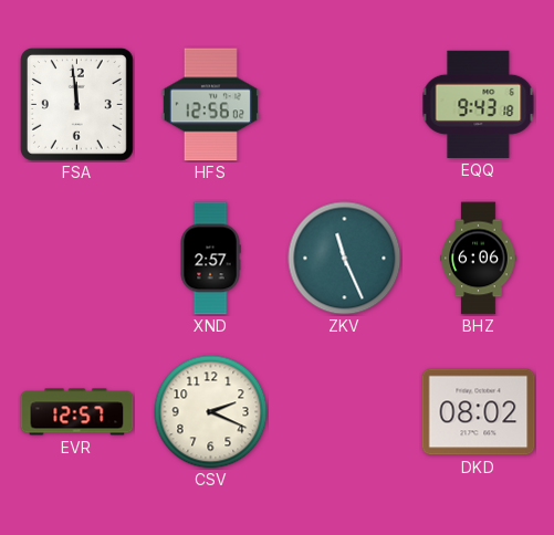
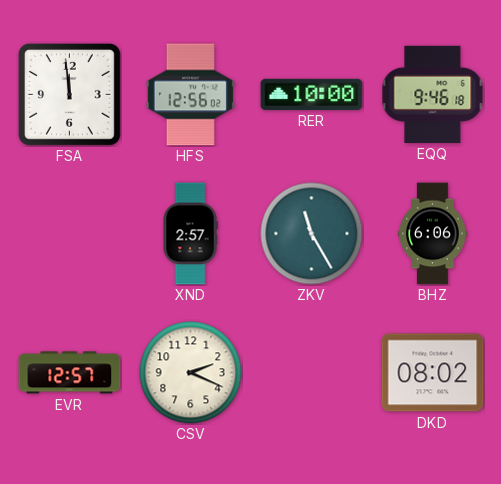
RER: none -> 10:00
EQQ: 9:43 -> 9:46
ZKV: 11:26 -> 11:25
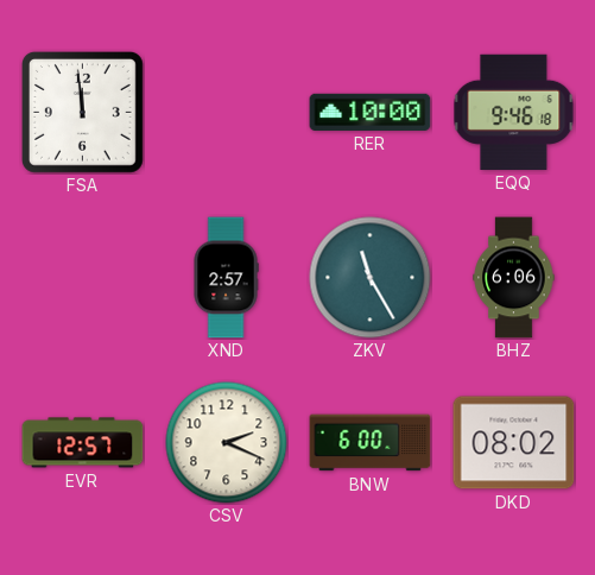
HFS: 12:56 -> none
BNW: none -> 6:00
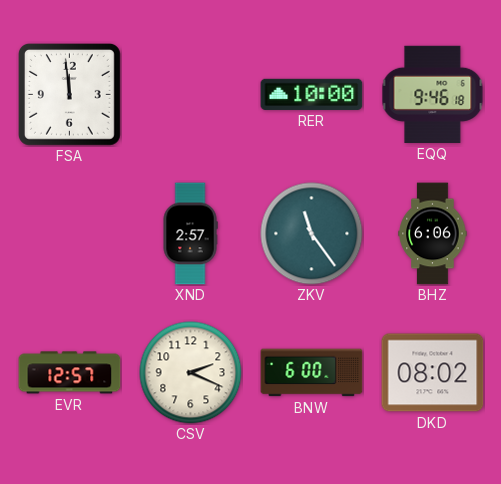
ZKV: 11:25 -> 11:24
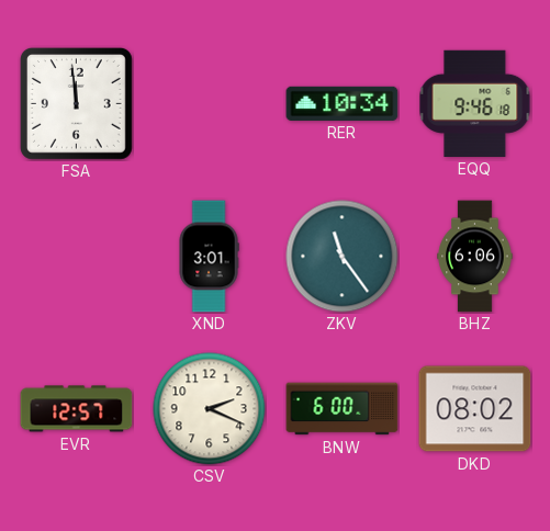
RER: 10:00 -> 10:34
XND: 2:57 -> 3:01
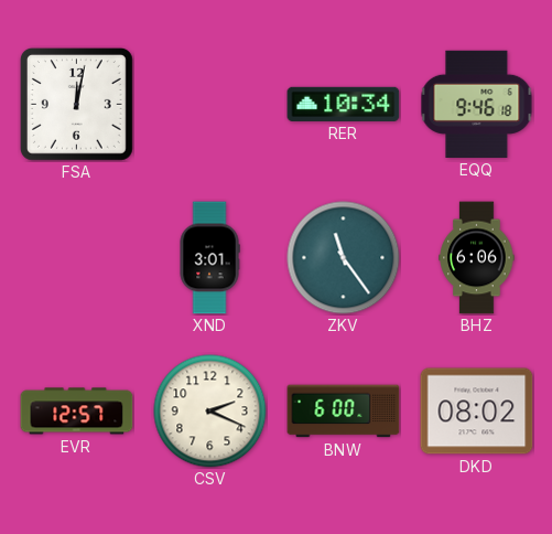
FSA: 11:59 -> 12:02
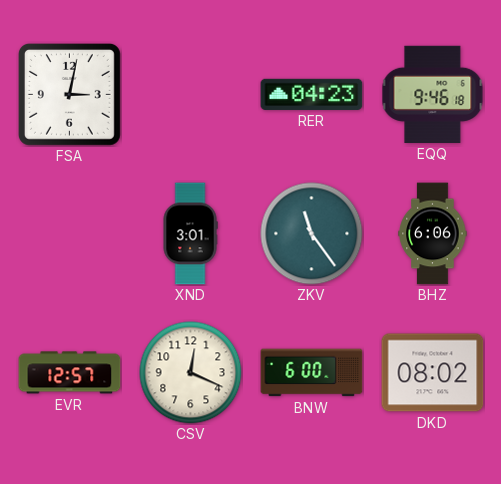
FSA: 12:02 -> 3:02
RER: 10:34 -> 04:23
CSV: 2:19 -> 12:19
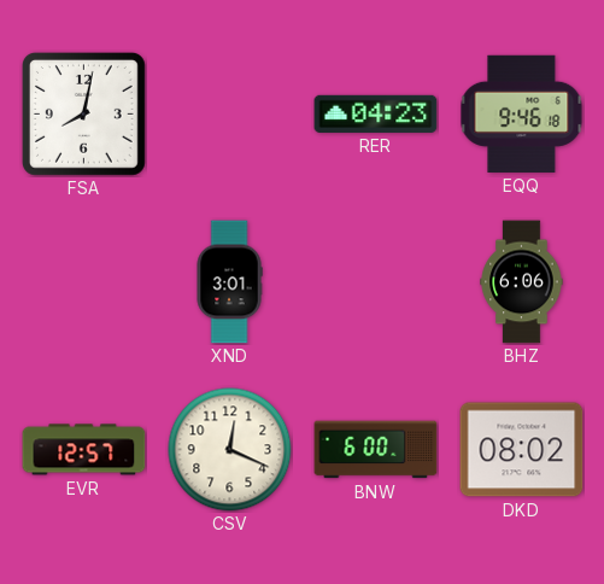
FSA: 3:02 -> 8:02
ZKV: 11:24 -> none
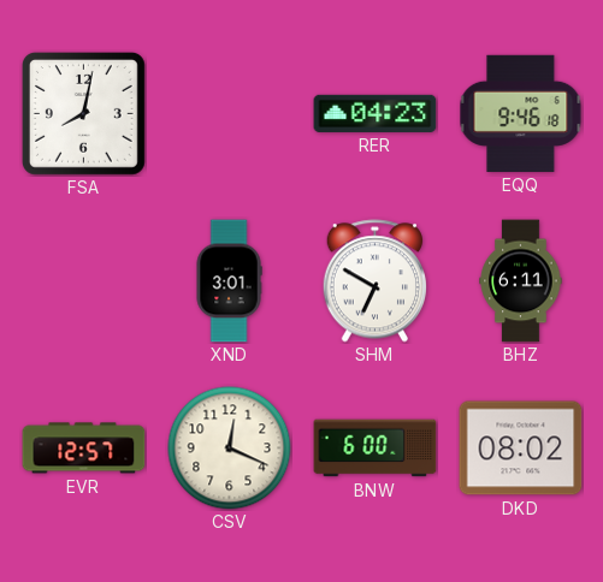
SHM: none -> 6:50
BHZ: 6:06 -> 6:11
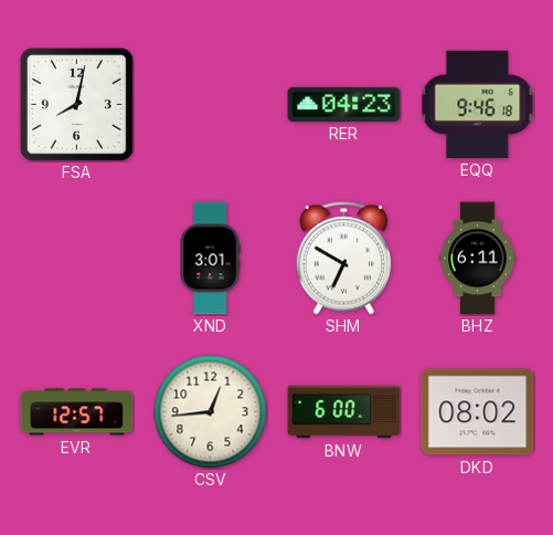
CSV: 12:19 -> 12:44
